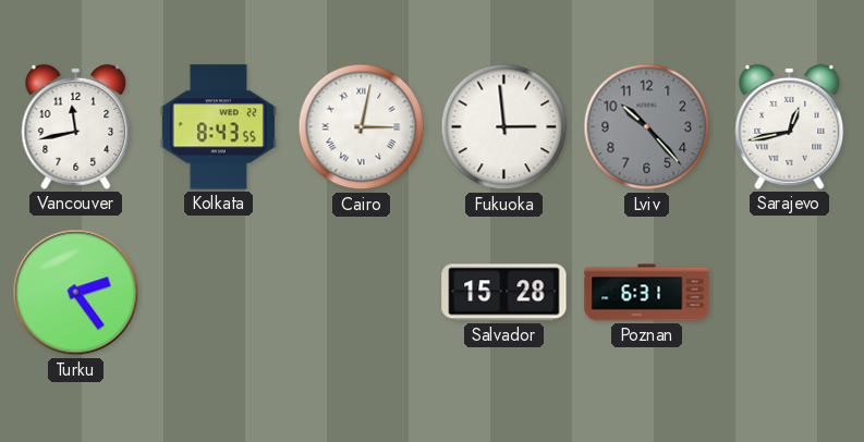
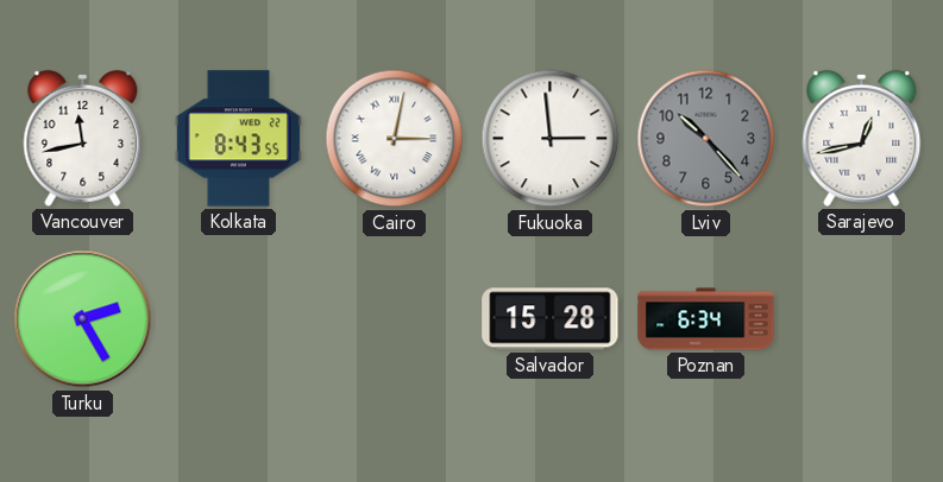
Turku: 2:24 -> 2:25
Poznan: 6:31 -> 6:34
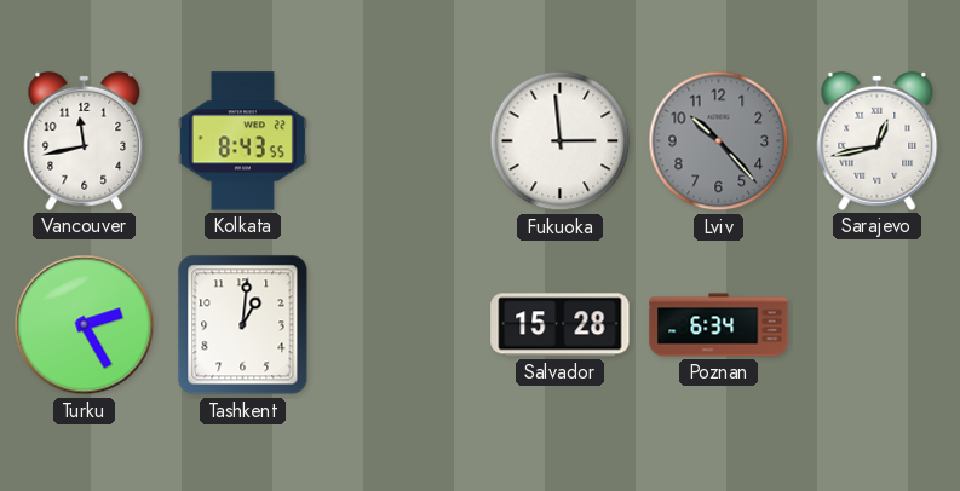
Cairo: 3:02 -> none
Tashkent: none -> 1:01
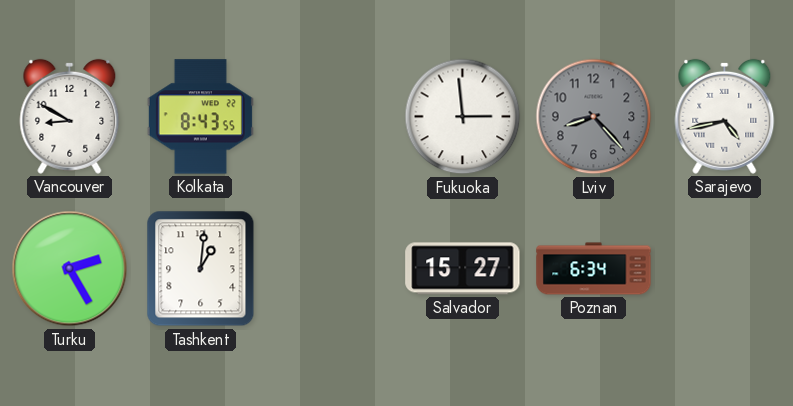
Vancouver: 11:43 -> 8:50
Lviv: 10:23 -> 8:23
Sarajevo: 12:43 -> 4:43
Salvador: 15:28 -> 15:27
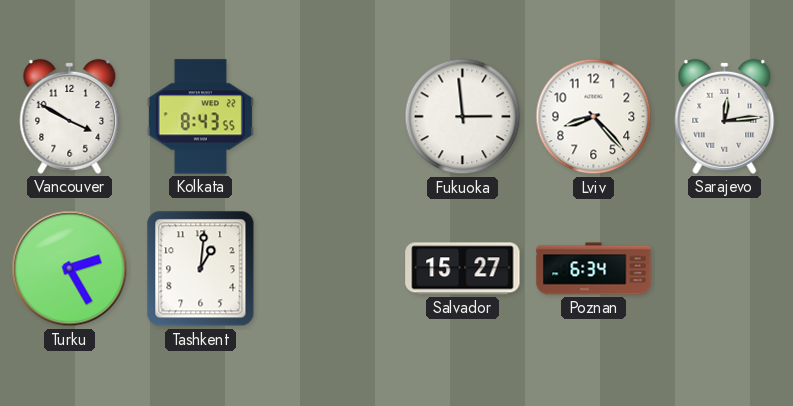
Vancouver: 8:50 -> 3:50
Lviv dial: grey -> white
Sarajevo: 4:43 -> 12:14
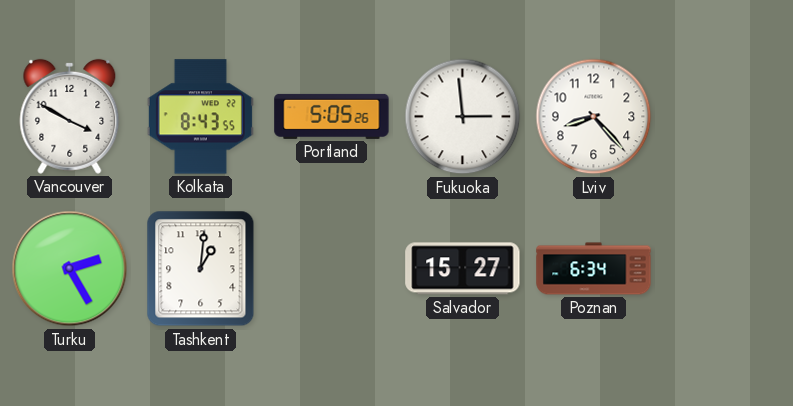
Portland: none -> 5:05
Sarajevo: 12:14 -> none
